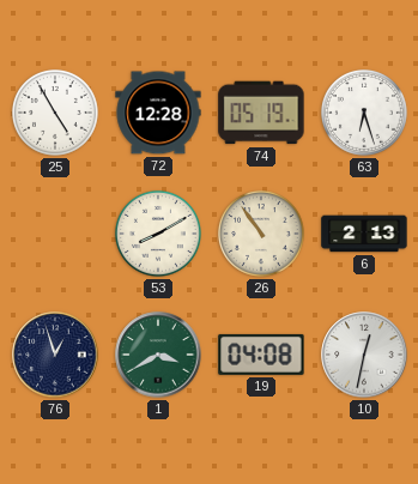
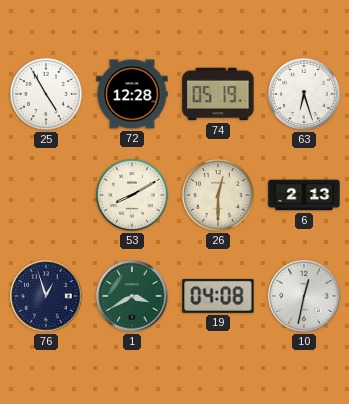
26: 10:54 -> 12:30
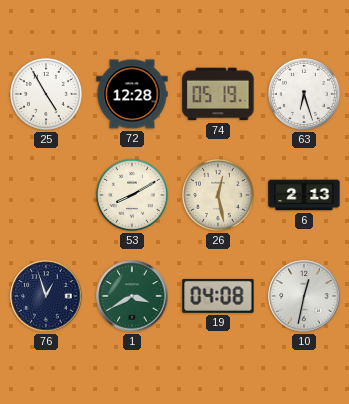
26: 12:30 -> 12:28
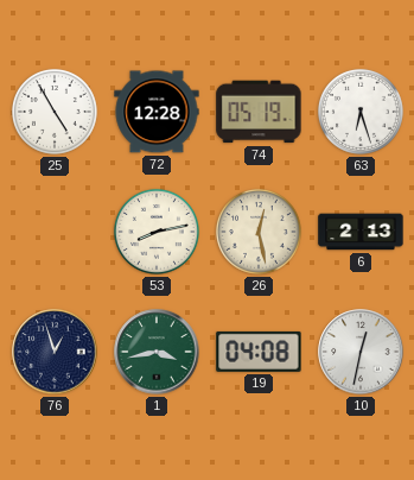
53: 8:10 -> 8:13
1: 3:40 -> 3:43
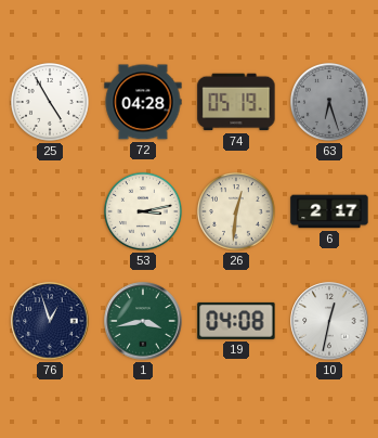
72: 12:28 -> 04:28
63 dial: white -> grey
53: 8:13 -> 3:13
26: 12:28 -> 12:31
6: 2:13 -> 2:17
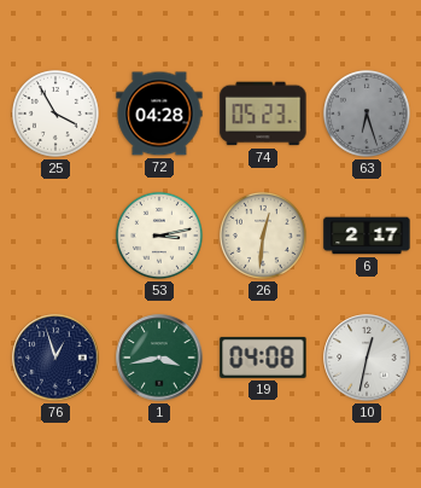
25: 4:55 -> 3:55
74: 05:19 -> 05:23
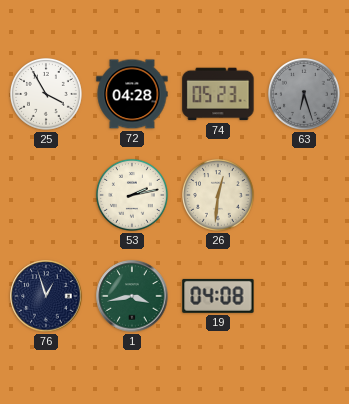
53: 3:13 -> 2:13
6: 2:17 -> none
10: 12:32 -> none
